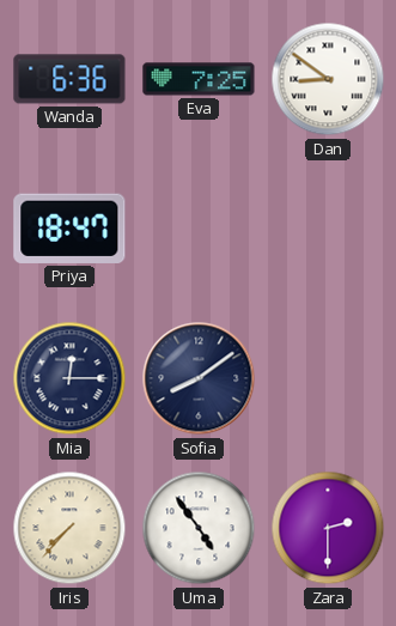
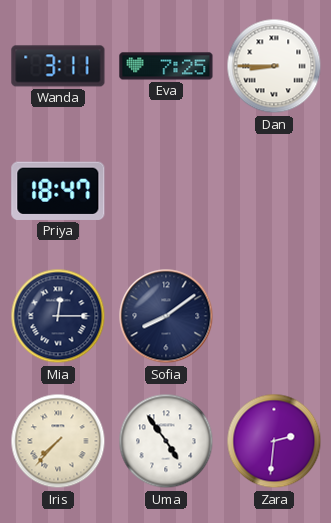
Wanda: 6:36 -> 3:11
Dan: 8:51 -> 8:45
Zara: 2:30 -> 2:31
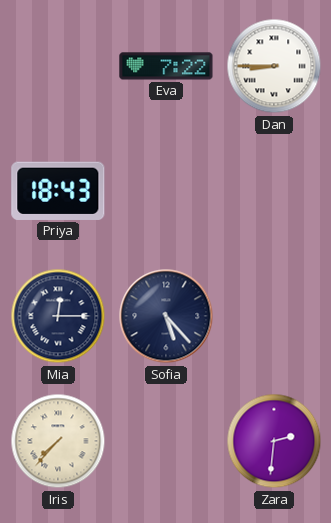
Wanda: 3:11 -> none
Eva: 7:25 -> 7:22
Priya: 18:47 -> 18:43
Sofia: 8:09 -> 5:23
Uma: 4:54 -> none
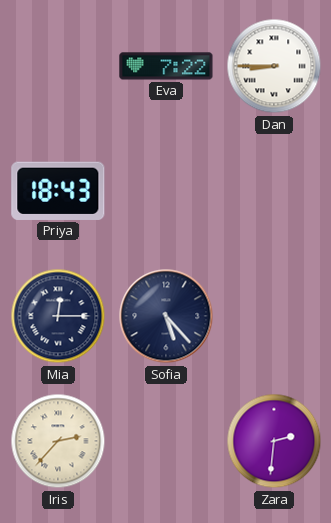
Iris: 7:37 -> 2:37
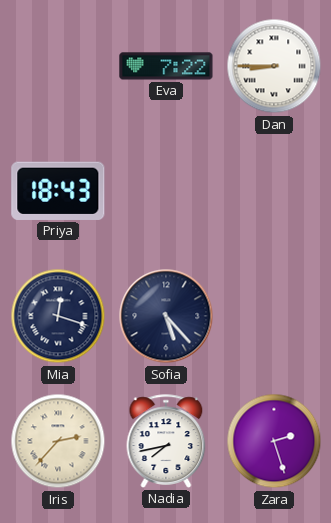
Mia: 12:15 -> 12:18
Nadia: none -> 7:43
Zara: 2:31 -> 2:27
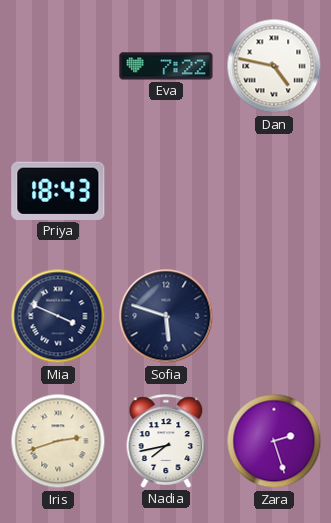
Dan: 8:45 -> 4:47
Mia: 12:18 -> 3:49
Sofia: 5:23 -> 5:48
Iris: 2:37 -> 2:42
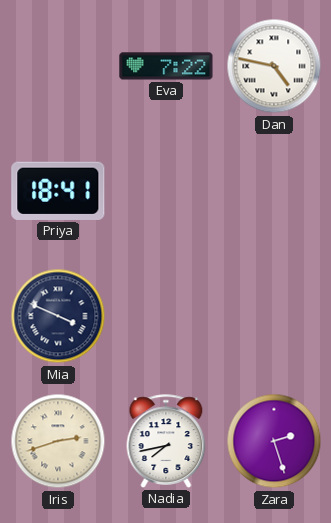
Priya: 18:43 -> 18:41
Sofia: 5:48 -> none
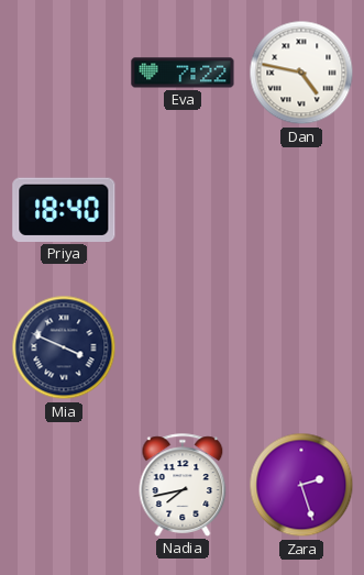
Priya: 18:41 -> 18:40
Iris: 2:42 -> none
